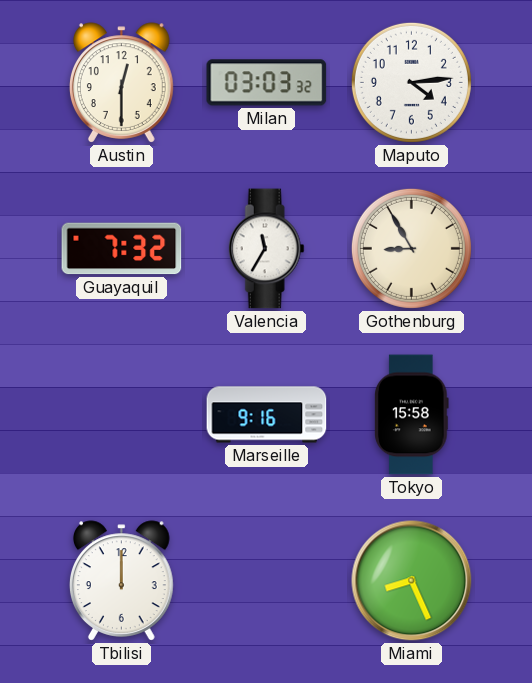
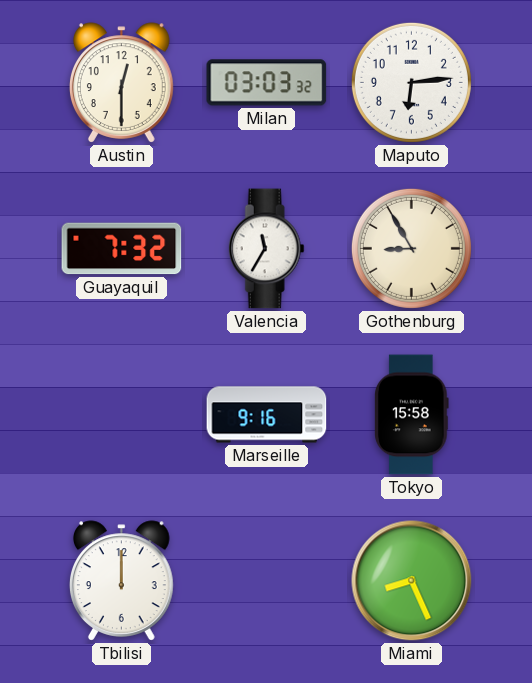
Maputo: 4:14 -> 6:14
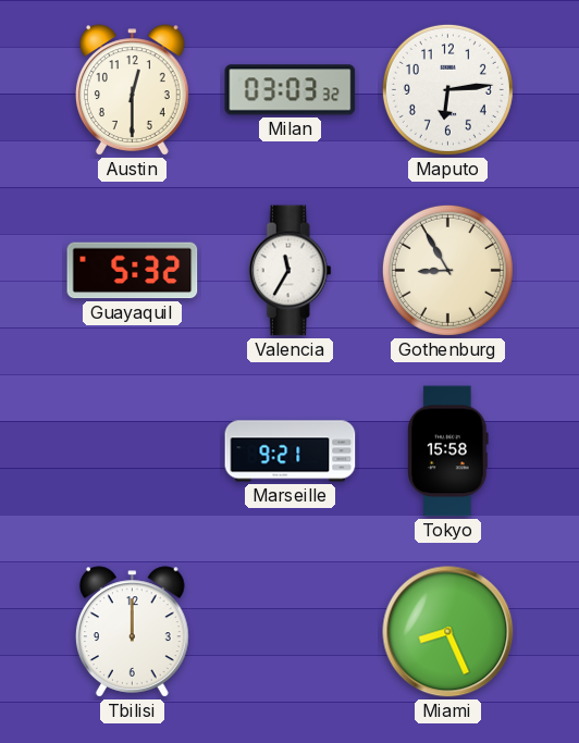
Guayaquil: 7:32 -> 5:32
Marseille: 9:16 -> 9:21
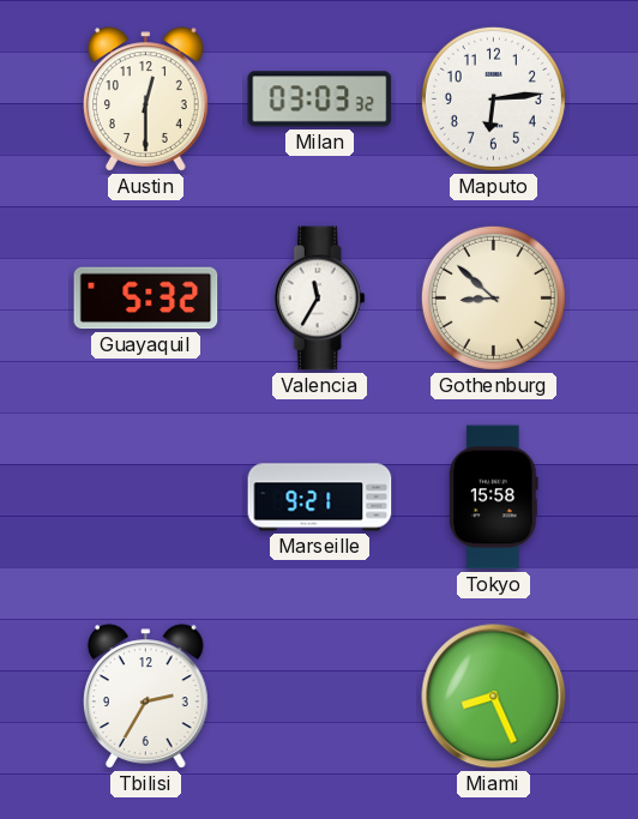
Gothenburg: 8:55 -> 8:52
Tbilisi: 12:00 -> 2:35
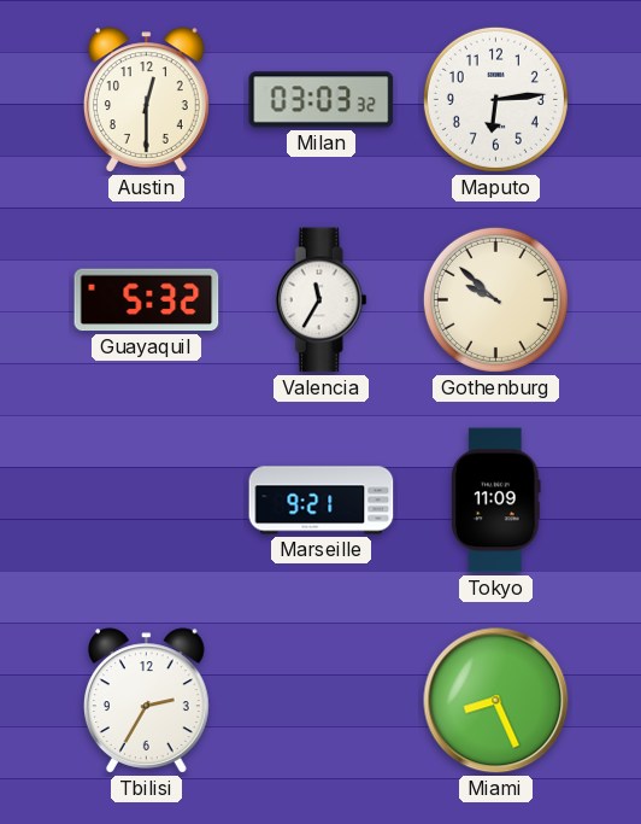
Gothenburg: 8:52 -> 9:52
Tokyo: 15:58 -> 11:09
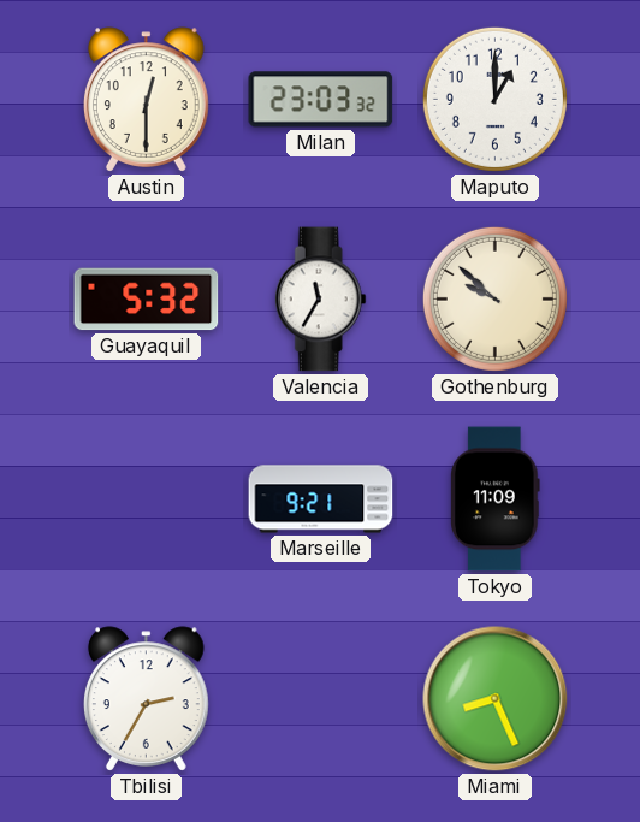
Milan: 03:03 -> 23:03
Maputo: 6:14 -> 1:00
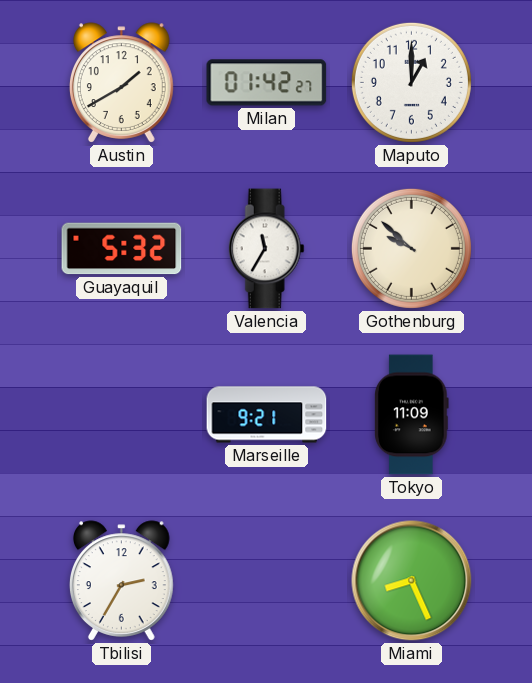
Austin: 12:30 -> 1:40
Milan: 23:03 -> 01:42
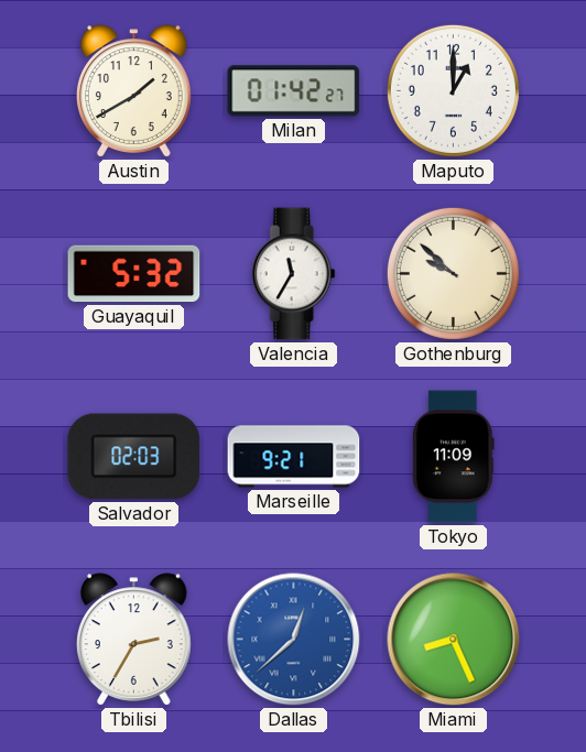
Salvador: none -> 02:03
Dallas: none -> 12:38
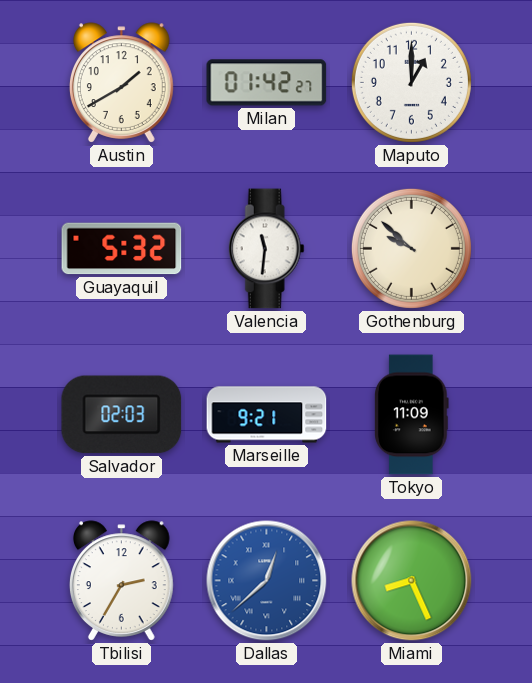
Valencia: 11:35 -> 11:31
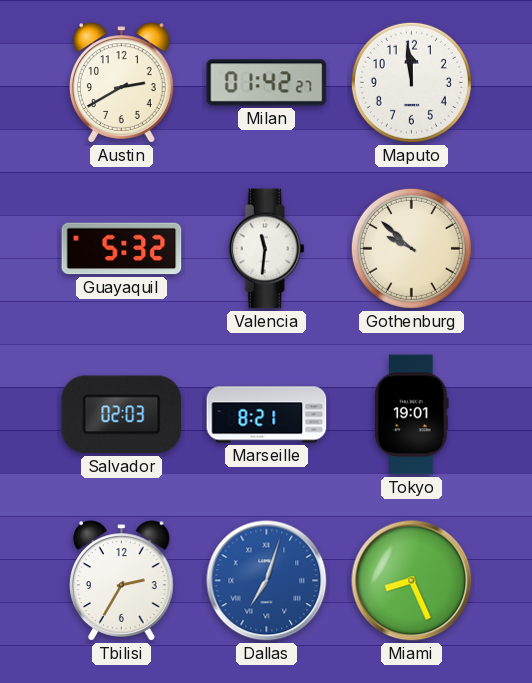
Austin: 1:40 -> 2:40
Maputo: 1:00 -> 11:59
Marseille: 9:21 -> 8:21
Tokyo: 11:09 -> 19:01
Dallas: 12:38 -> 7:03
